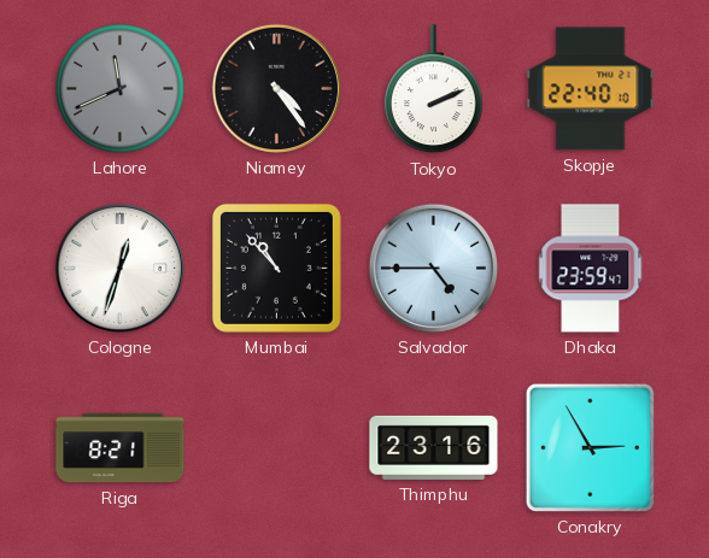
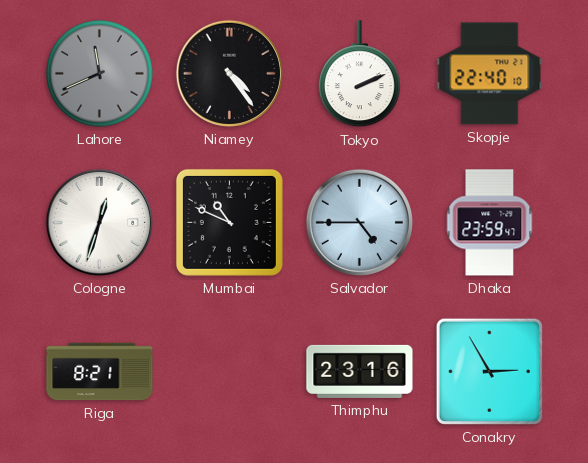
Mumbai: 10:53 -> 10:49
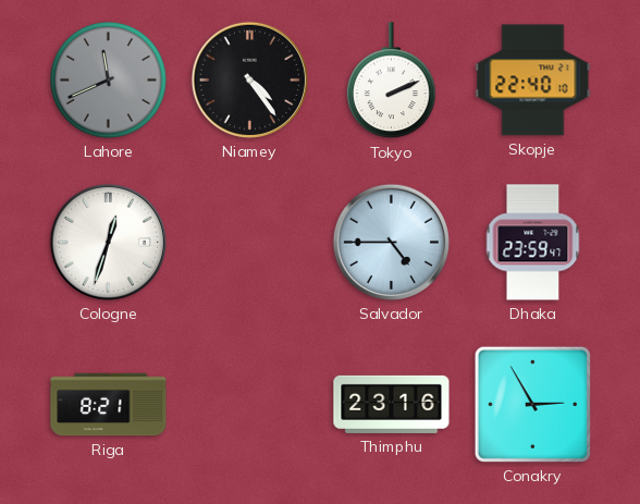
Mumbai: 10:49 -> none
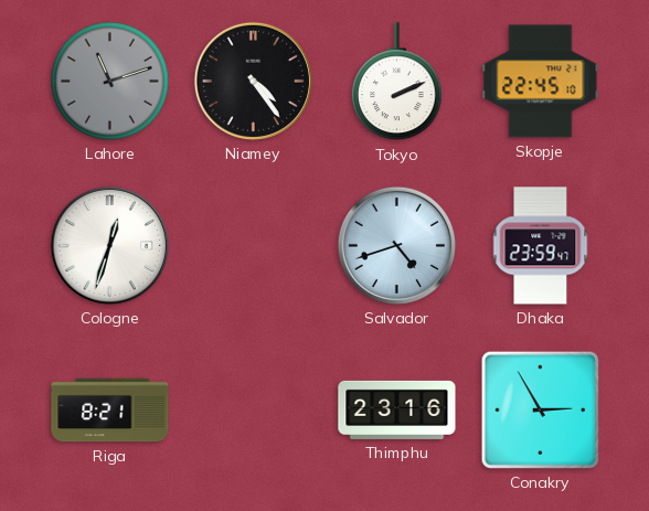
Lahore: 11:41 -> 11:12
Skopje: 22:40 -> 22:45
Salvador: 4:45 -> 4:42
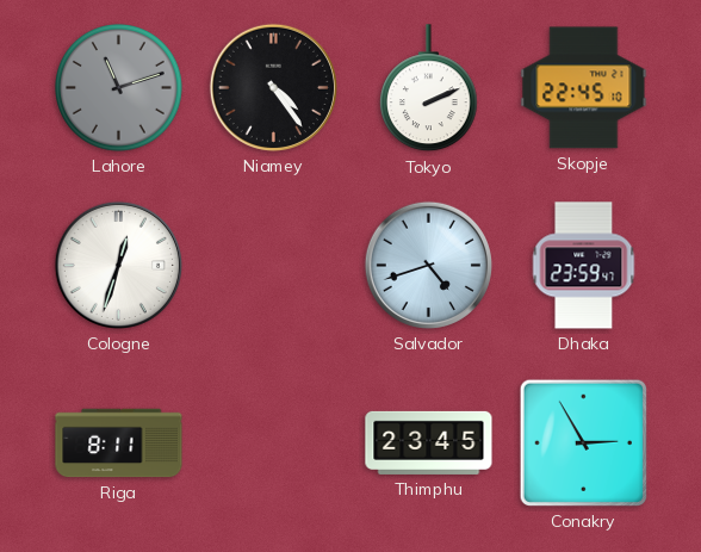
Riga: 8:21 -> 8:11
Thimphu: 23:16 -> 23:45
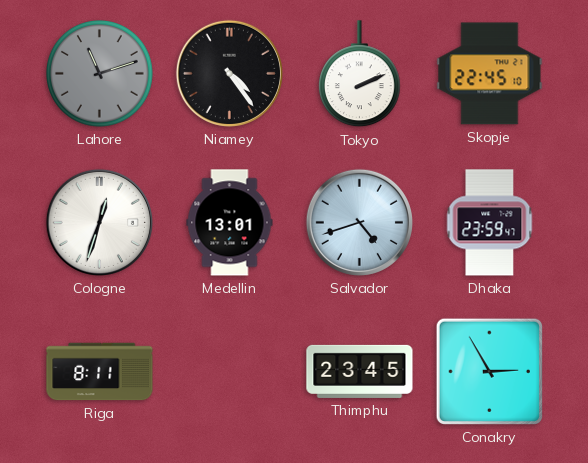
Medellin: none -> 13:01
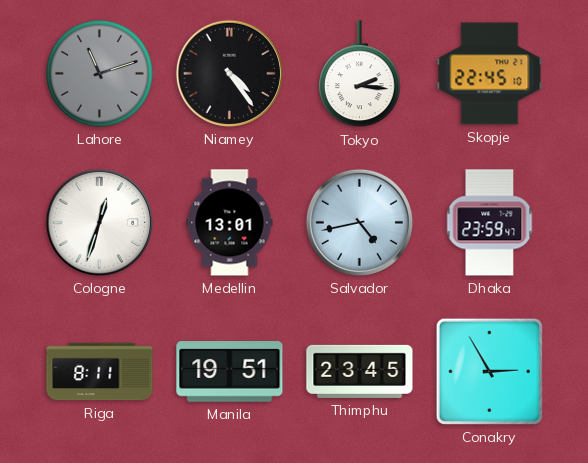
Tokyo: 2:11 -> 2:16
Salvador: 4:42 -> 4:43
Manila: none -> 19:51
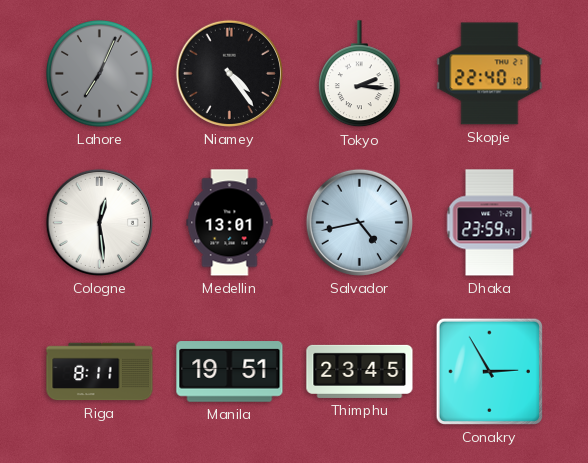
Lahore: 11:12 -> 7:04
Skopje: 22:45 -> 22:40
Cologne: 12:33 -> 12:29
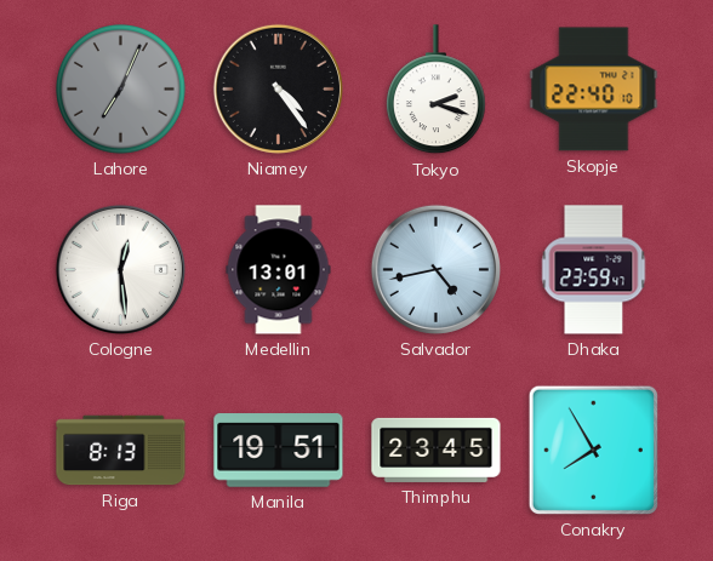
Tokyo: 2:16 -> 2:18
Riga: 8:11 -> 8:13
Conakry: 2:55 -> 7:55
